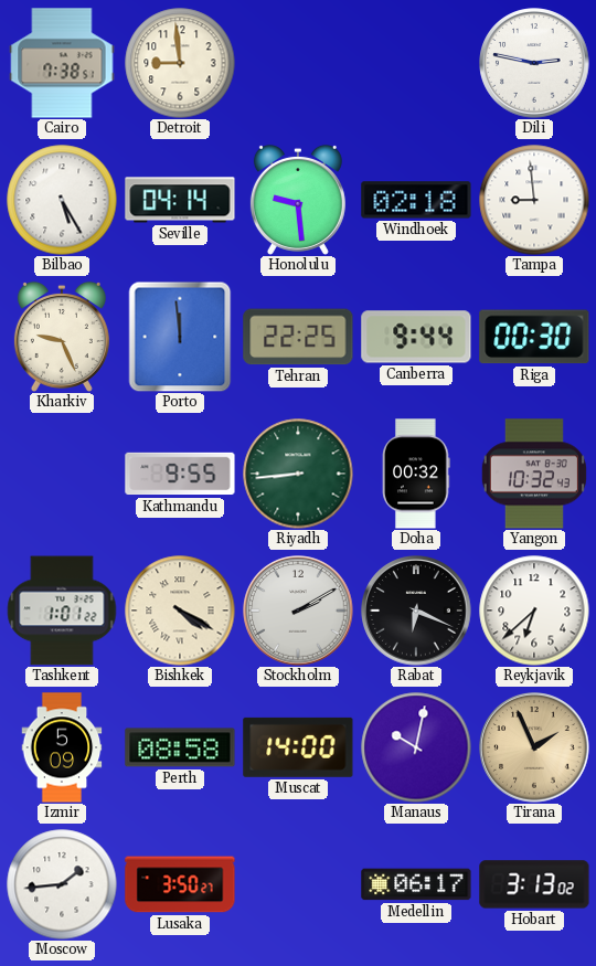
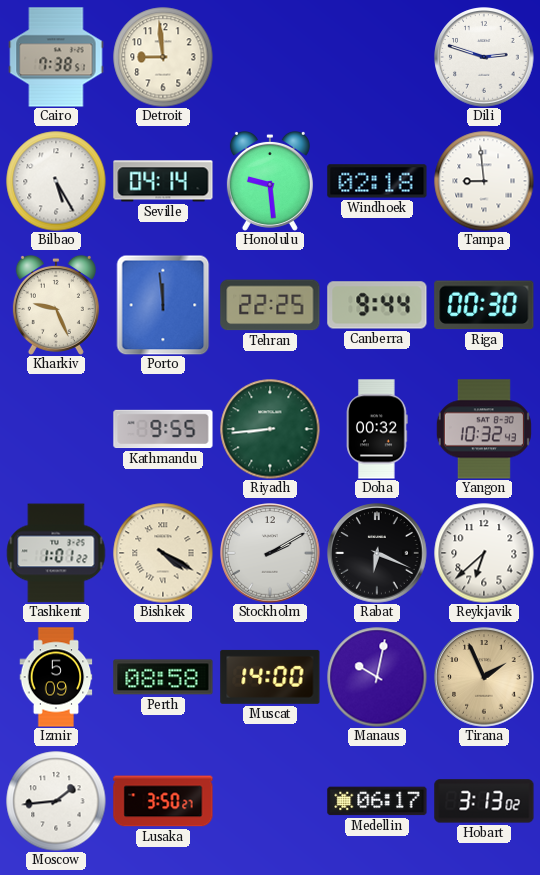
Dili: 2:47 -> 2:48
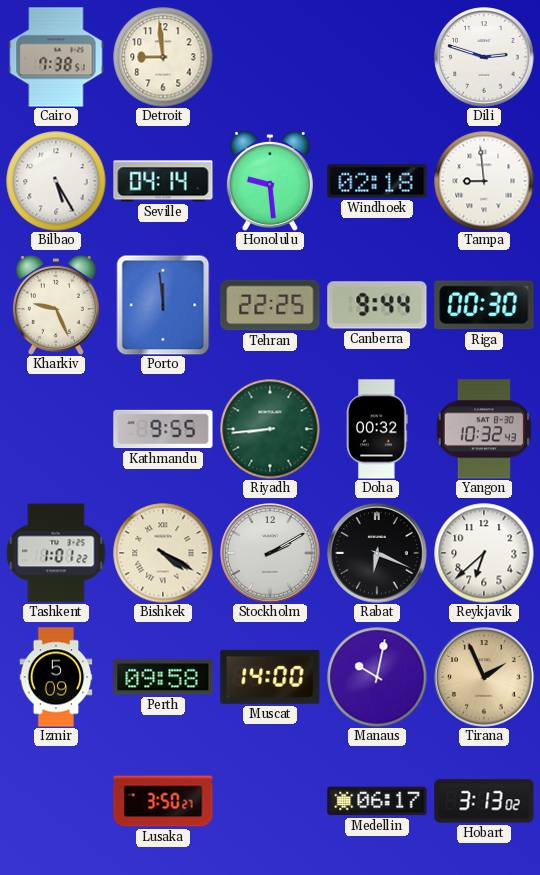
Perth: 08:58 -> 09:58
Moscow: 1:44 -> none
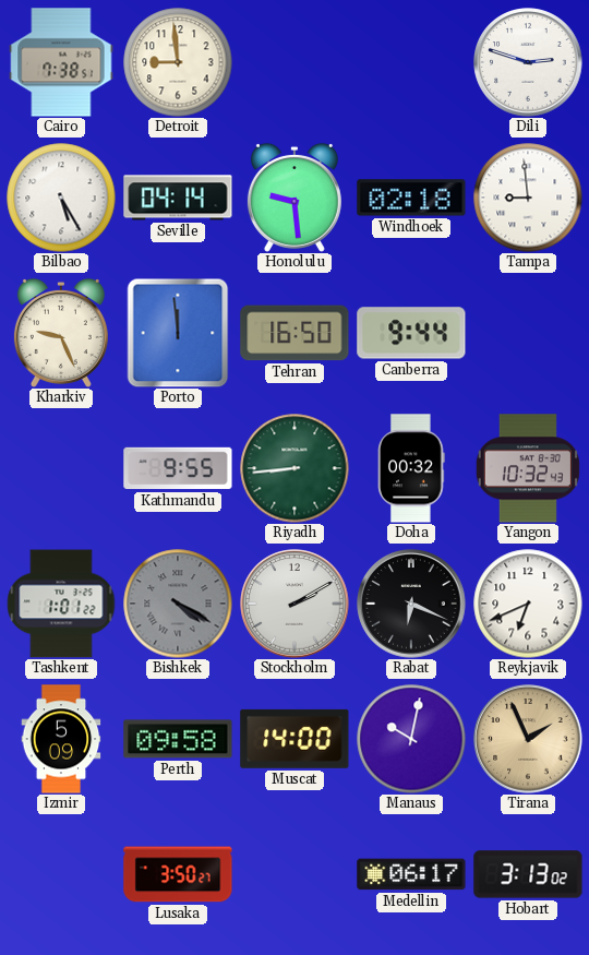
Tehran: 22:25 -> 16:50
Riga: 00:30 -> none
Bishkek dial: cream -> grey
Reykjavik: 6:38 -> 6:41
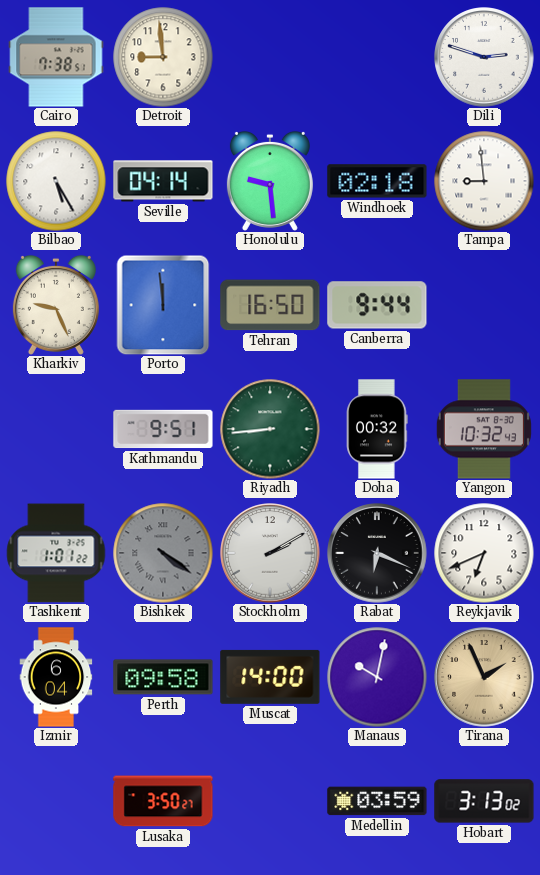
Kathmandu: 9:55 -> 9:51
Bishkek: 4:20 -> 4:21
Izmir: 5:09 -> 6:04
Medellin: 06:17 -> 03:59
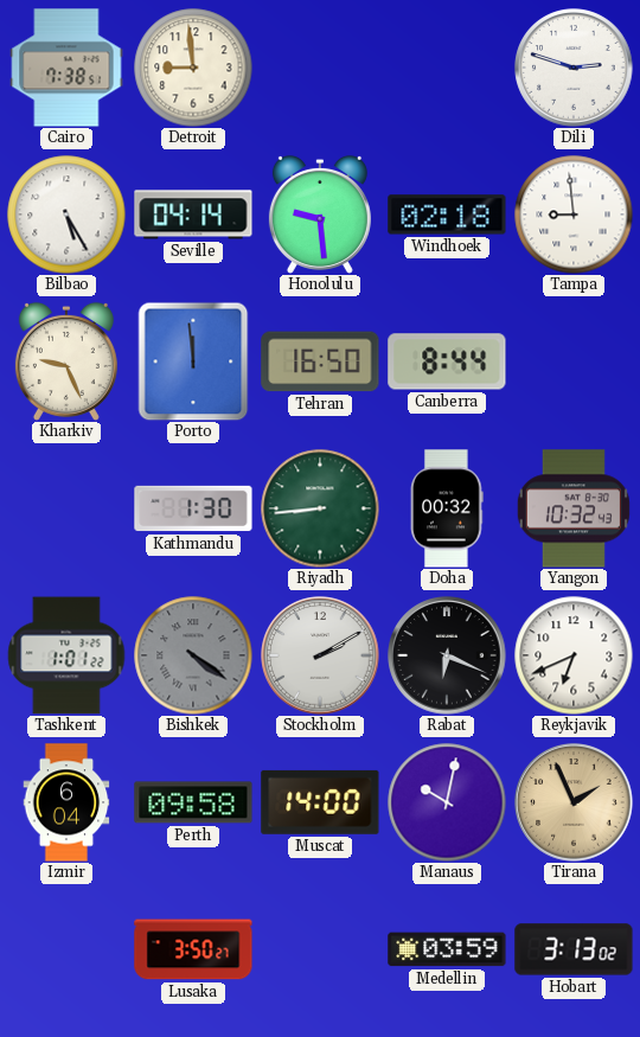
Canberra: 9:44 -> 8:44
Kathmandu: 9:51 -> 1:30
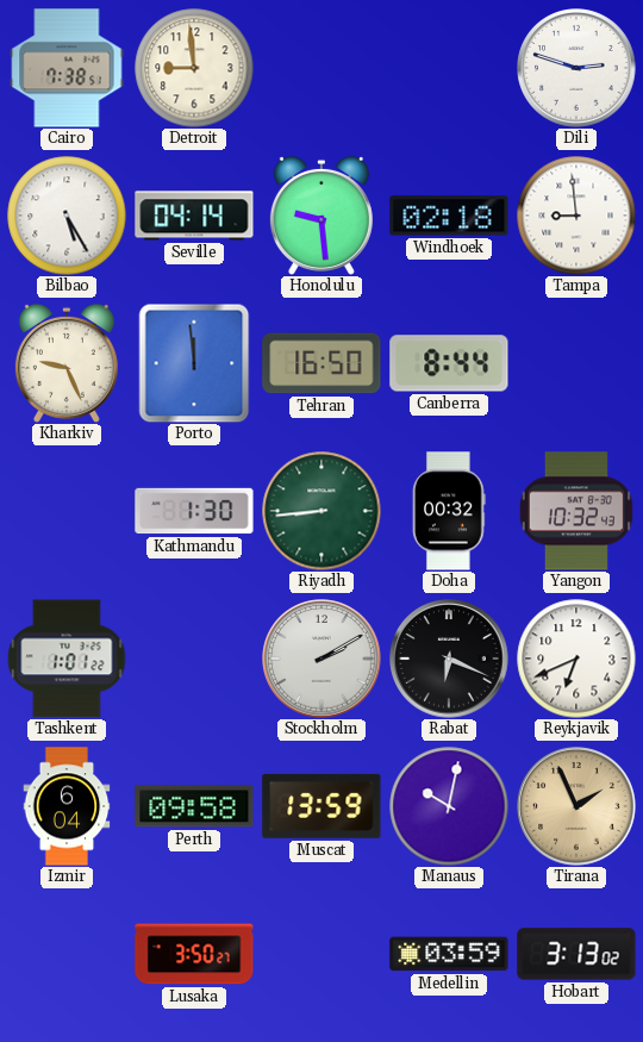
Bishkek: 4:21 -> none
Muscat: 14:00 -> 13:59
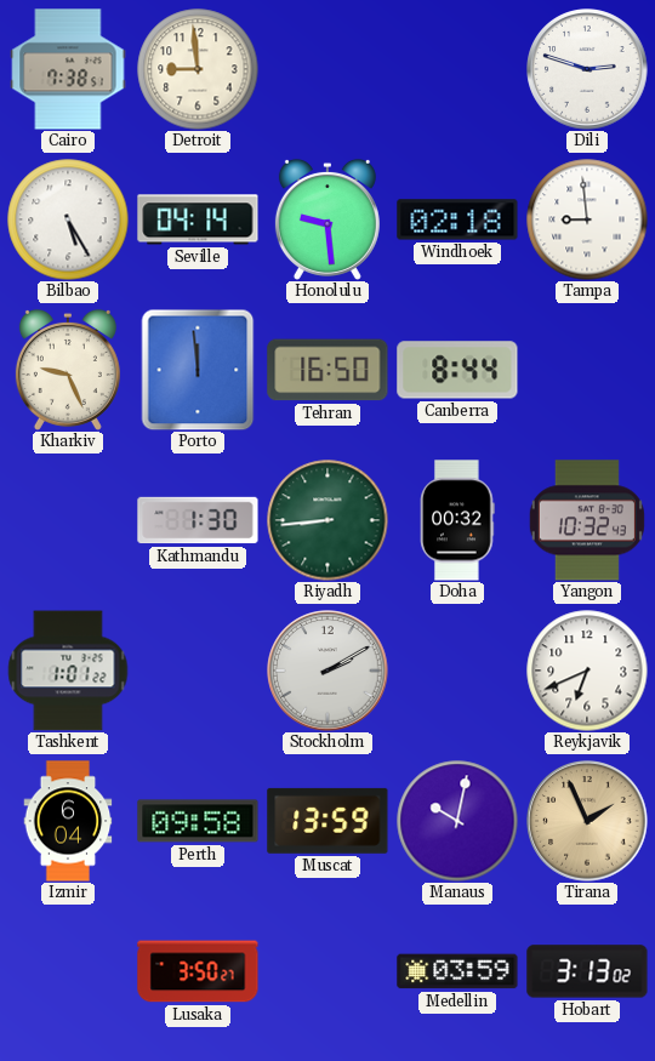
Rabat: 6:19 -> none
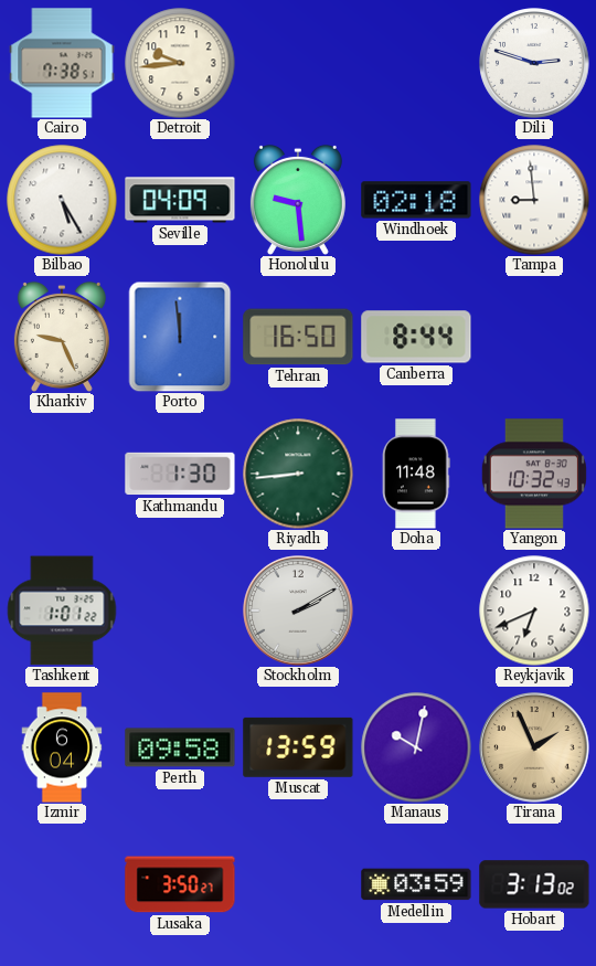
Detroit: 8:59 -> 9:44
Seville: 04:14 -> 04:09
Doha: 00:32 -> 11:48
